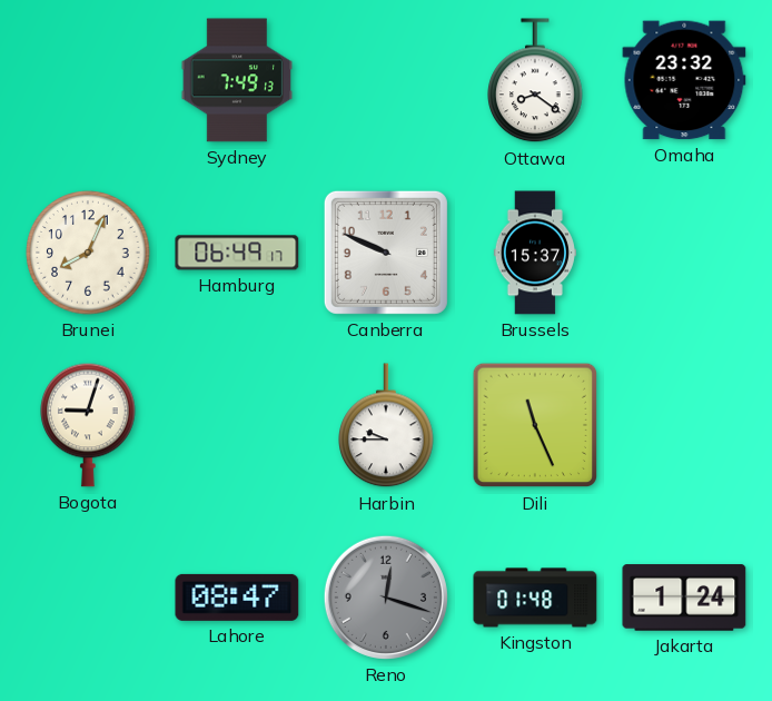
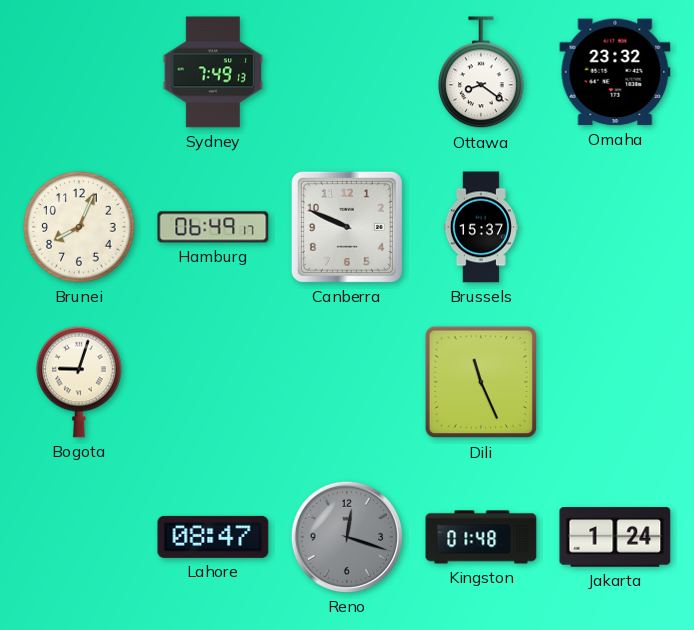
Harbin: 9:45 -> none
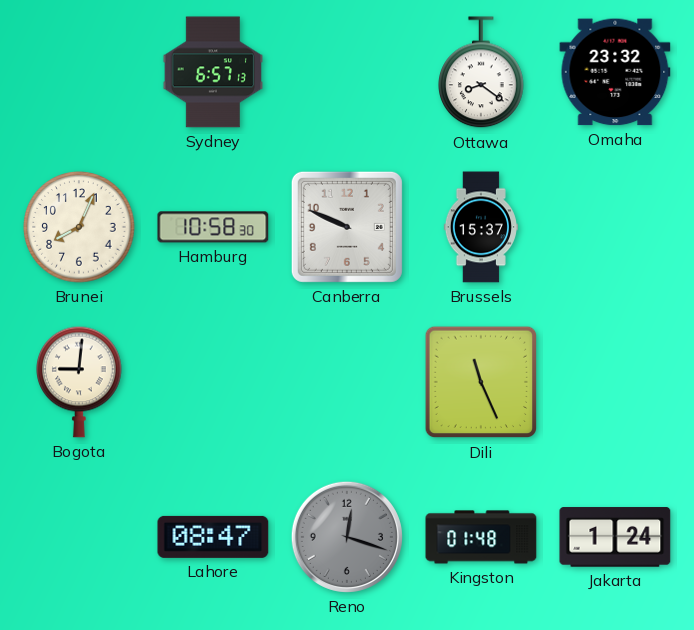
Sydney: 7:49 -> 6:57
Hamburg: 06:49 -> 10:58
Bogota: 9:03 -> 9:01
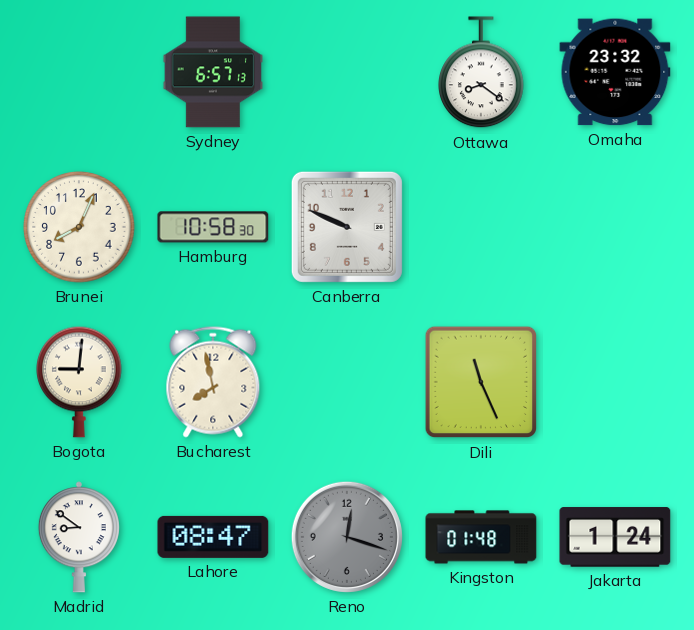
Brussels: 15:37 -> none
Bucharest: none -> 7:58
Madrid: none -> 8:51
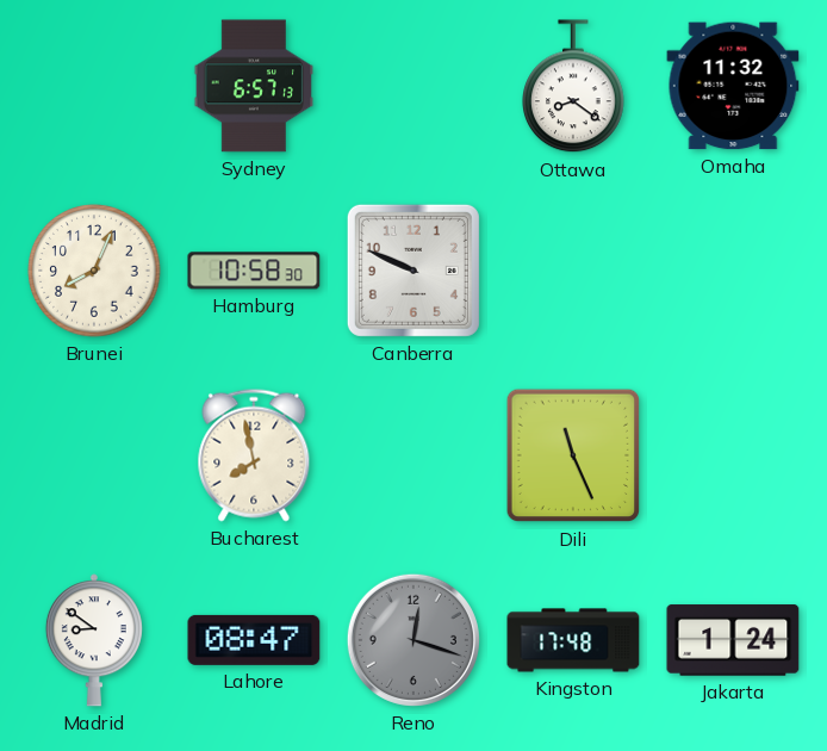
Omaha: 23:32 -> 11:32
Bogota: 9:01 -> none
Kingston: 01:48 -> 17:48
